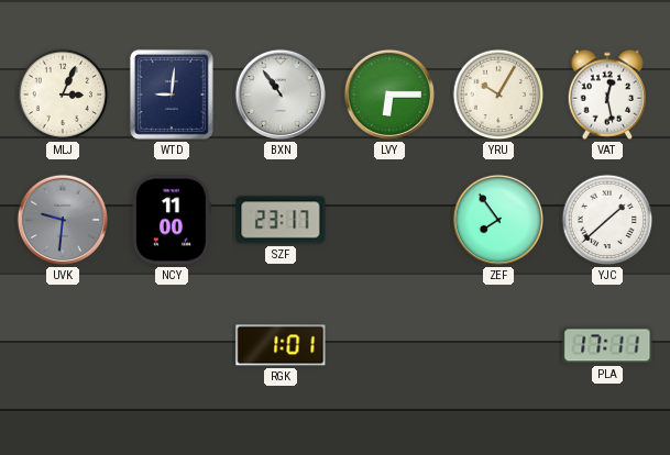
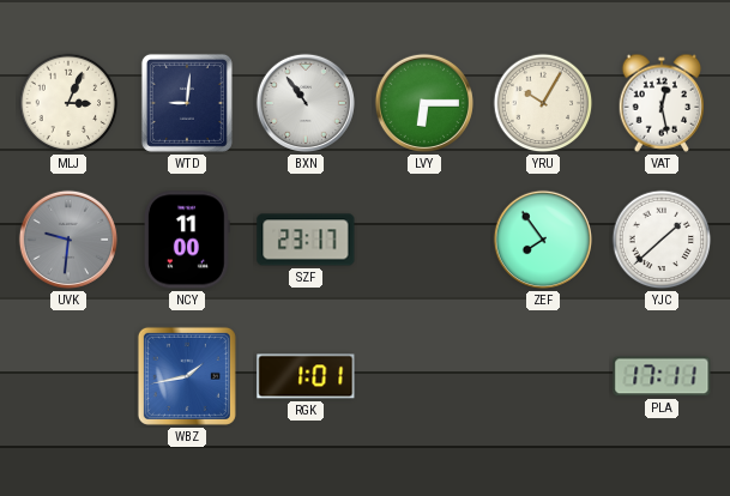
WBZ: none -> 1:43
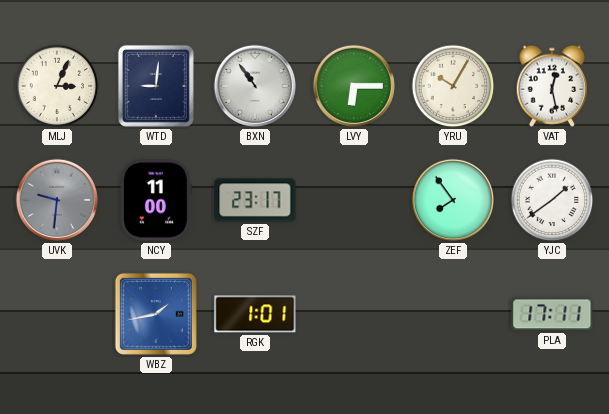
YJC: 1:38 -> 1:39
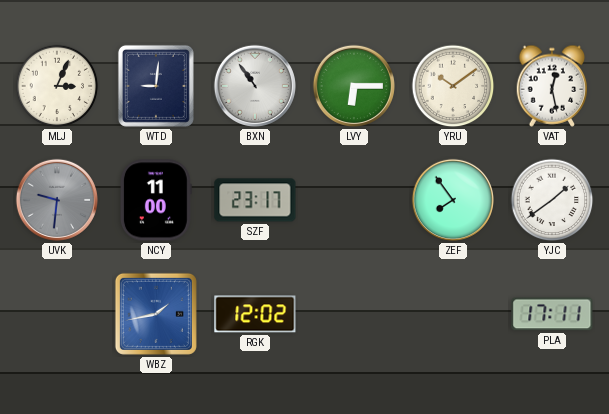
YRU: 10:05 -> 10:09
RGK: 1:01 -> 12:02
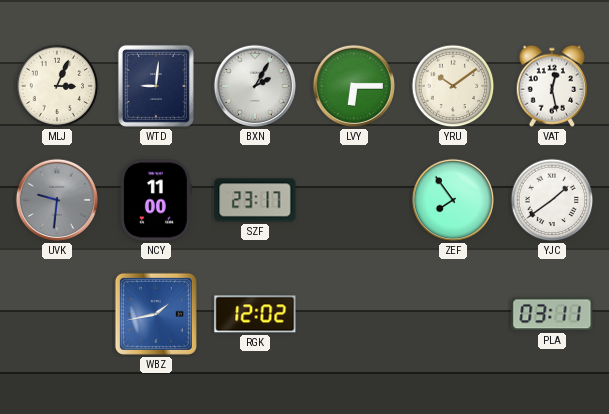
BXN: 10:54 -> 2:05
PLA: 17:11 -> 03:11
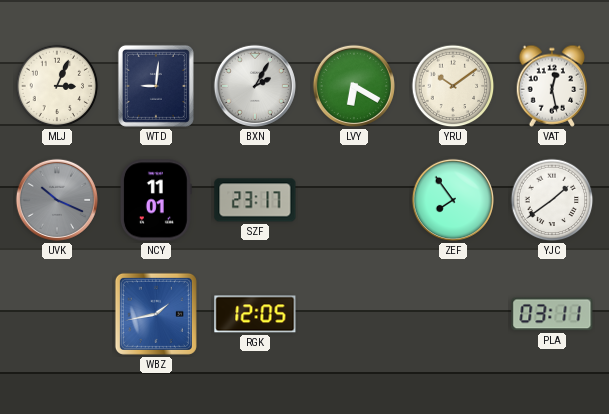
LVY: 6:15 -> 6:20
UVK: 9:31 -> 10:19
NCY: 11:00 -> 11:01
RGK: 12:02 -> 12:05
